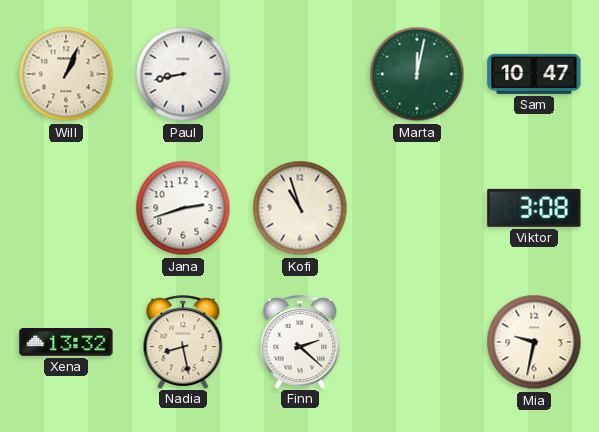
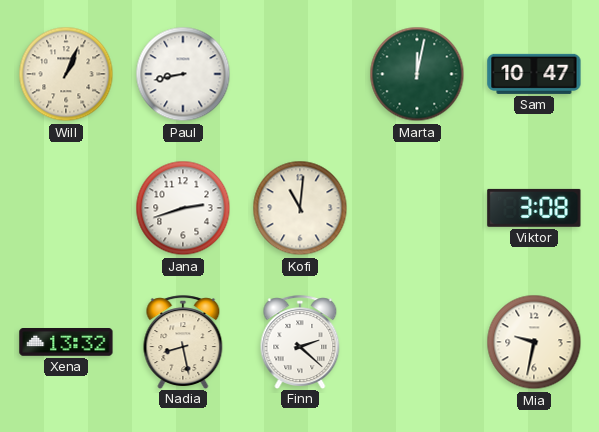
Kofi: 10:57 -> 11:01
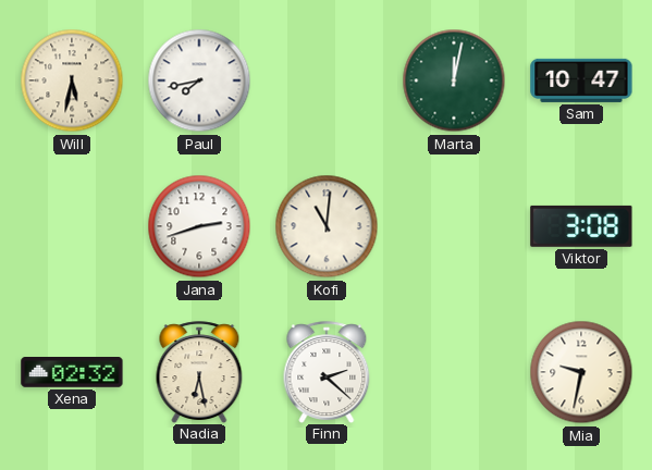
Will: 1:04 -> 5:32
Paul: 8:43 -> 7:43
Xena: 13:32 -> 02:32
Nadia: 8:28 -> 6:28
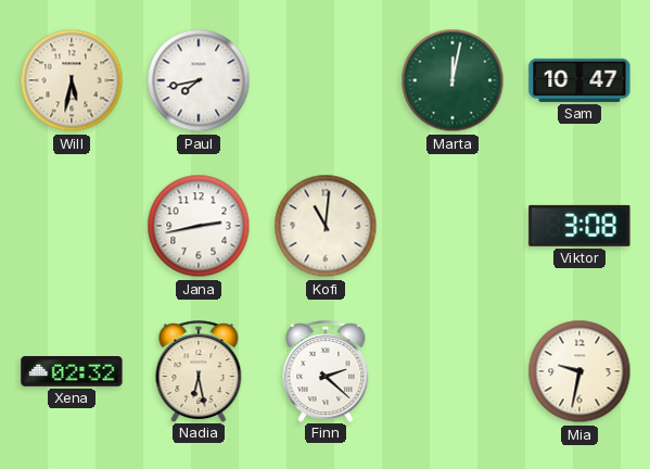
Jana: 2:42 -> 2:43
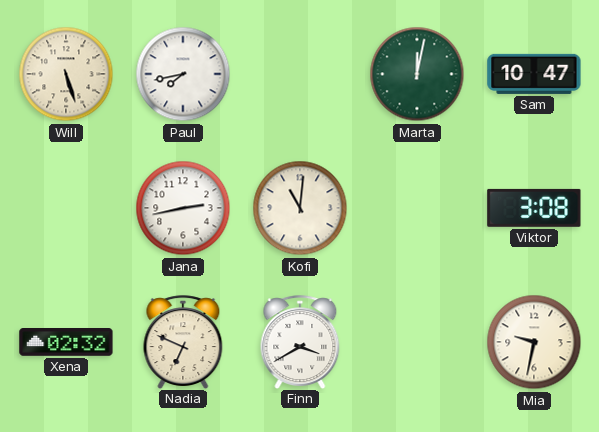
Will: 5:32 -> 5:27
Nadia: 6:28 -> 6:49
Finn: 2:22 -> 3:40
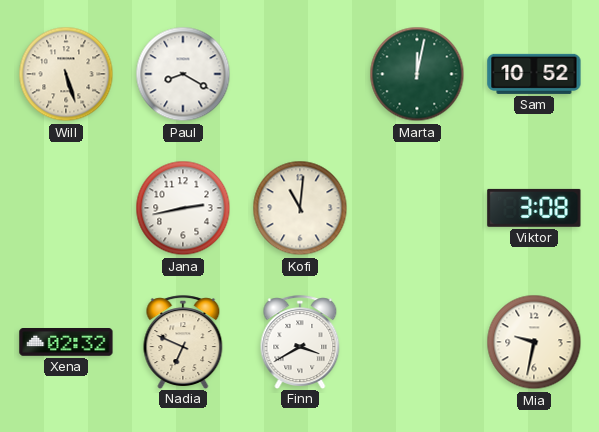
Paul: 7:43 -> 8:20
Sam: 10:47 -> 10:52
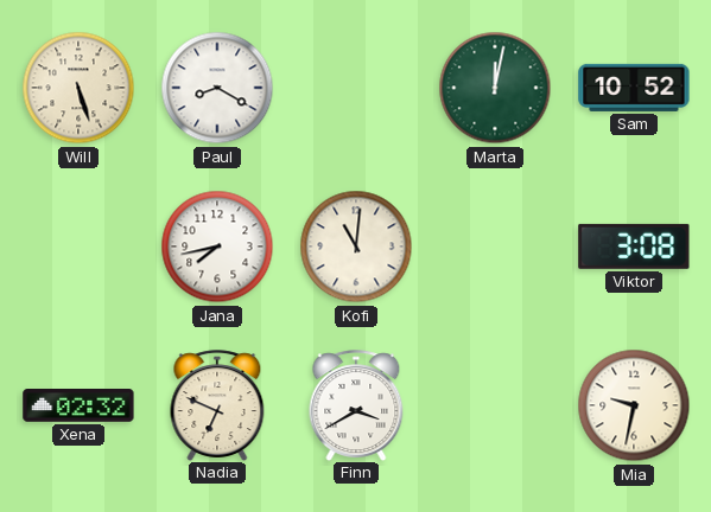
Jana: 2:43 -> 7:43
